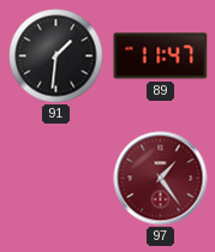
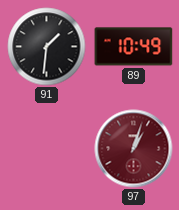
89: 11:47 -> 10:49
97: 1:24 -> 1:03
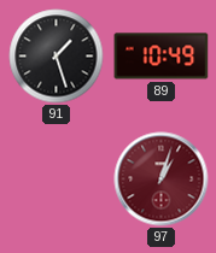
91: 1:31 -> 1:27
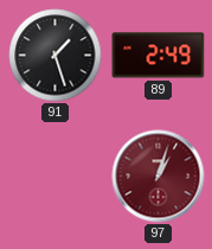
89: 10:49 -> 2:49
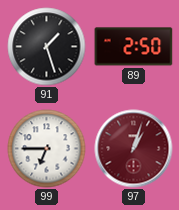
89: 2:49 -> 2:50
99: none -> 6:45
